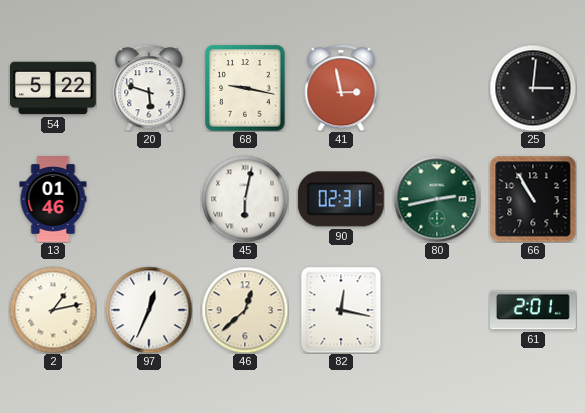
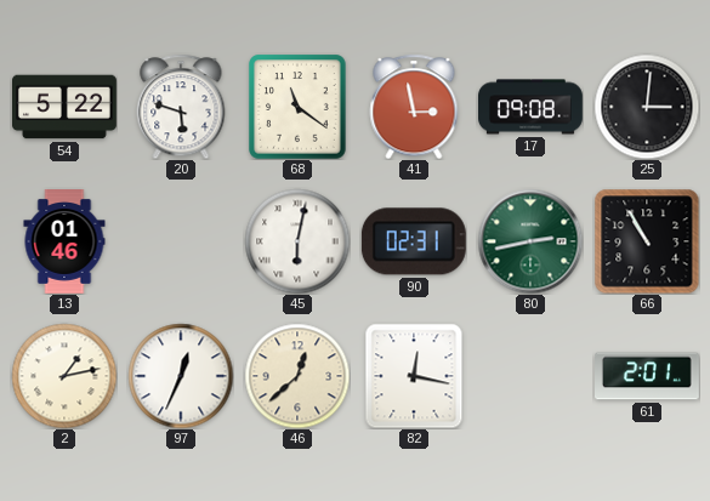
68: 9:17 -> 11:21
17: none -> 09:08
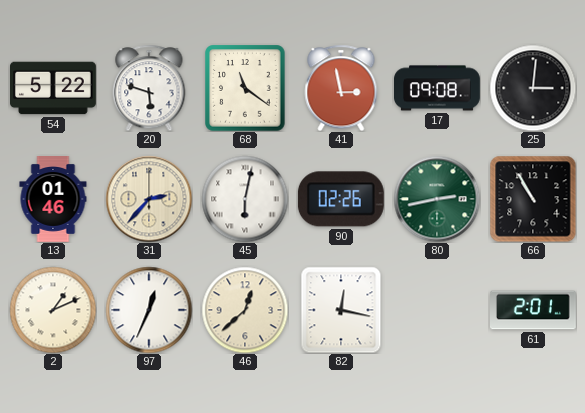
31: none -> 2:37
90: 02:31 -> 02:26
2: 1:13 -> 1:11
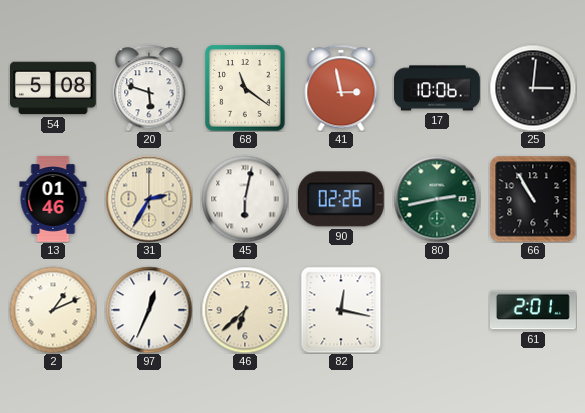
54: 5:22 -> 5:08
17: 09:08 -> 10:06
31: 2:37 -> 2:35
46: 12:38 -> 6:38
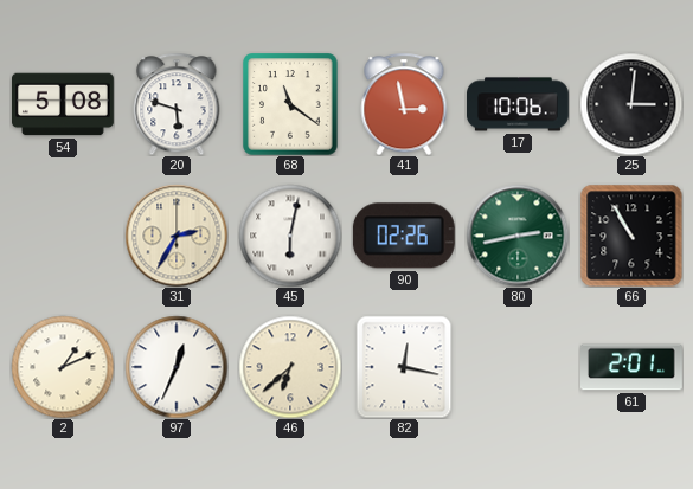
13: 01:46 -> none
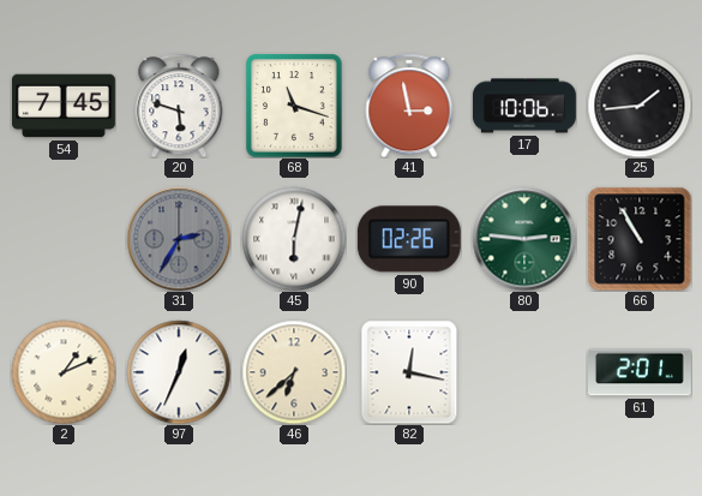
54: 5:08 -> 7:45
68: 11:21 -> 11:18
25: 3:01 -> 1:44
31 dial: cream -> grey
80: 2:43 -> 2:46
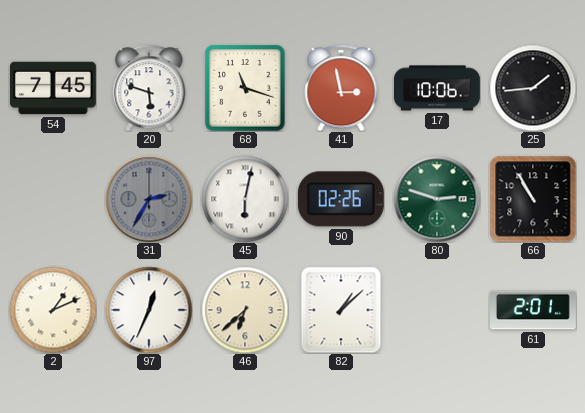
80: 2:46 -> 2:48
82: 12:17 -> 1:08
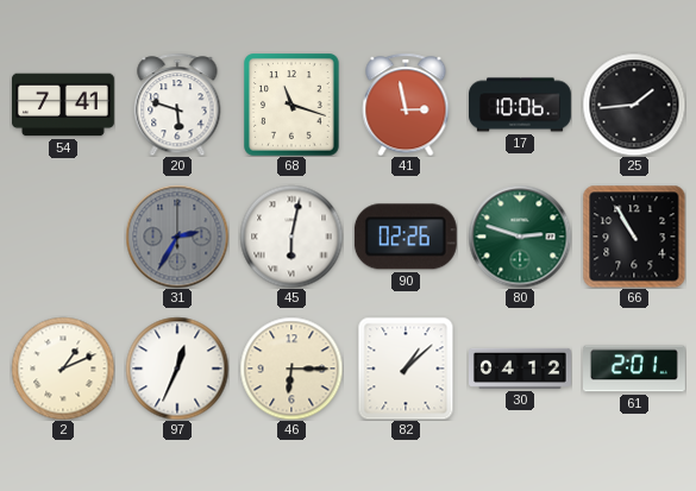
54: 7:45 -> 7:41
46: 6:38 -> 6:15
30: none -> 04:12
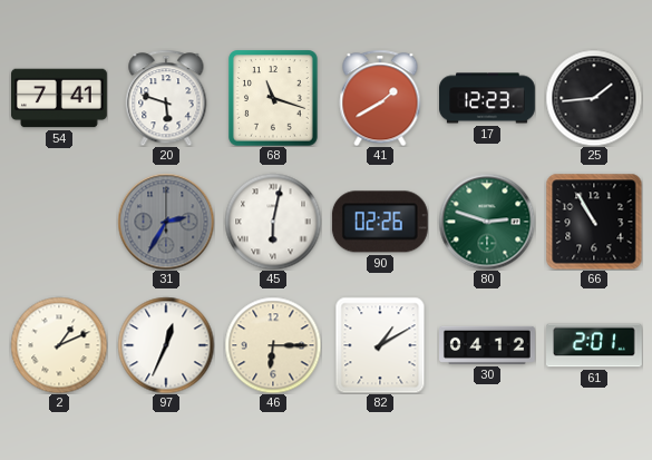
41: 2:58 -> 1:40
17: 10:06 -> 12:23
82: 1:08 -> 1:10
